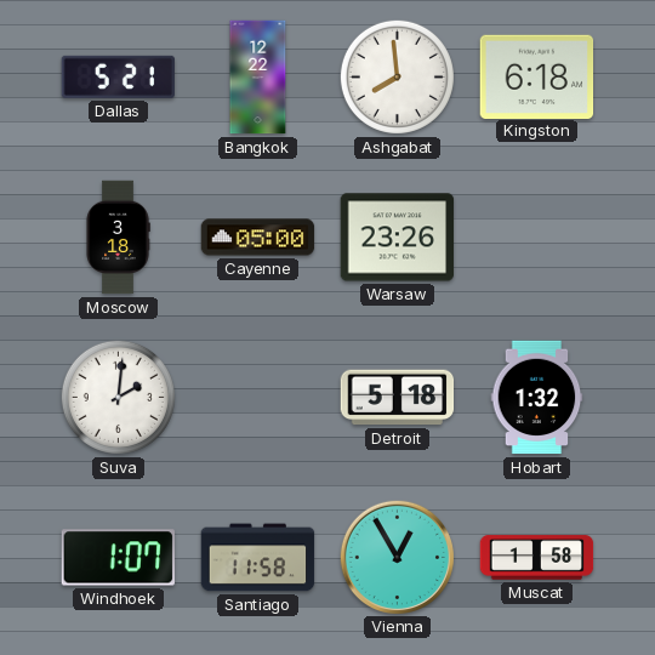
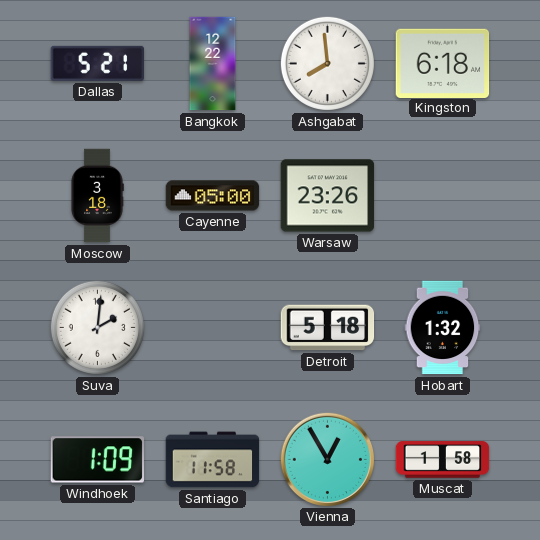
Windhoek: 1:07 -> 1:09
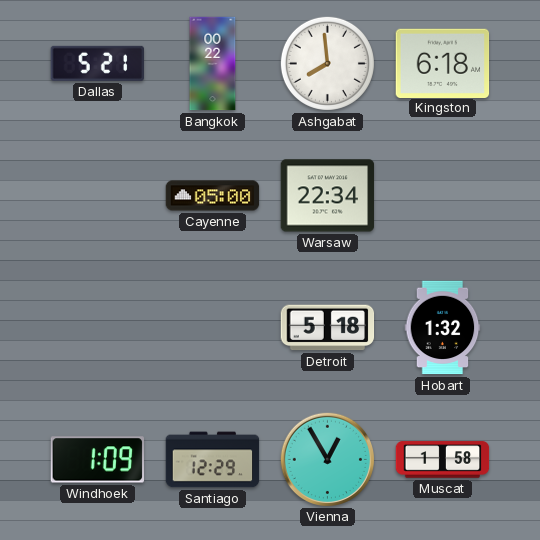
Bangkok: 12:22 -> 00:22
Moscow: 3:18 -> none
Warsaw: 23:26 -> 22:34
Suva: 2:01 -> none
Santiago: 11:58 -> 12:29
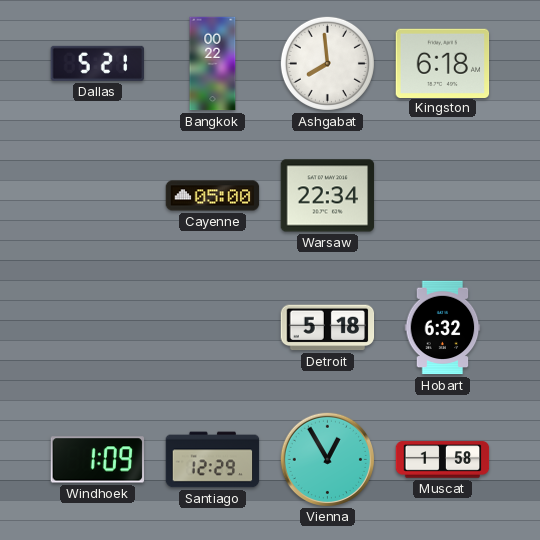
Hobart: 1:32 -> 6:32
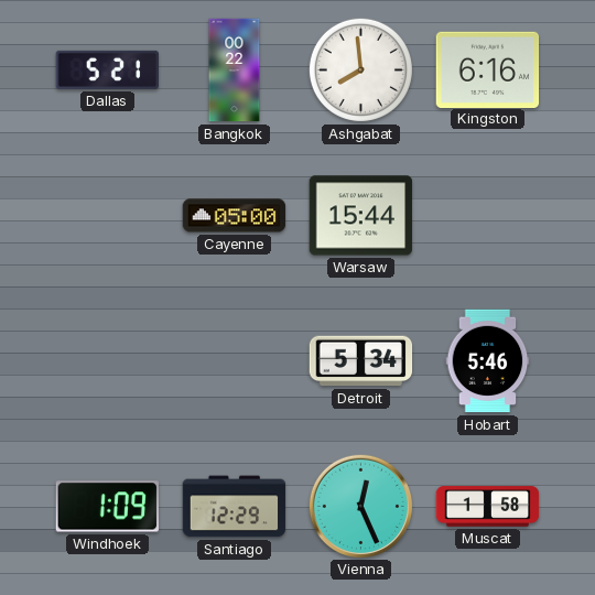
Kingston: 6:18 -> 6:16
Warsaw: 22:34 -> 15:44
Detroit: 5:18 -> 5:34
Hobart: 6:32 -> 5:46
Vienna: 12:55 -> 12:26
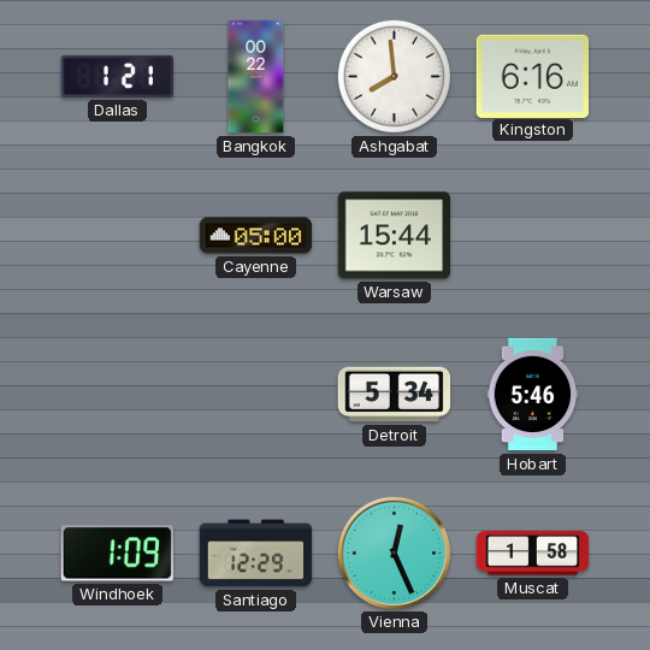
Dallas: 5:21 -> 1:21
